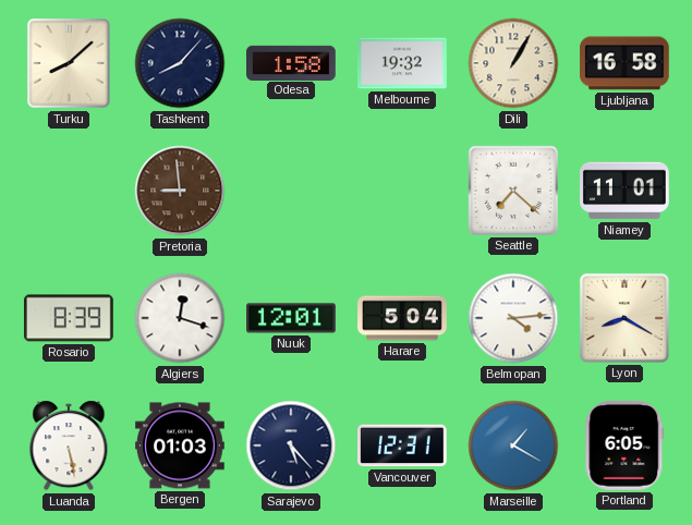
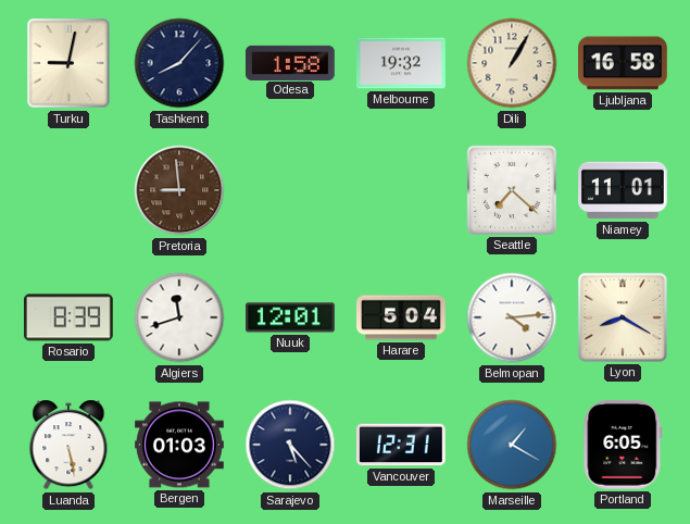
Turku: 8:08 -> 9:02
Algiers: 12:18 -> 11:42
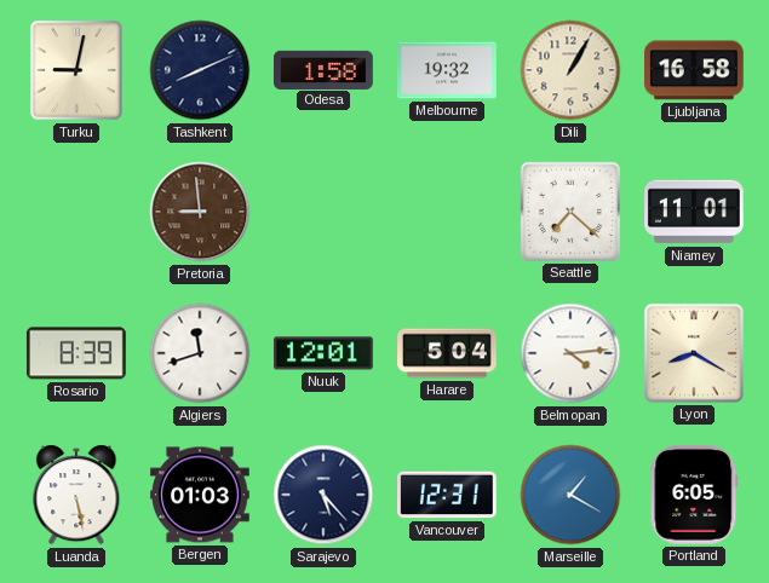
Tashkent: 8:07 -> 8:11
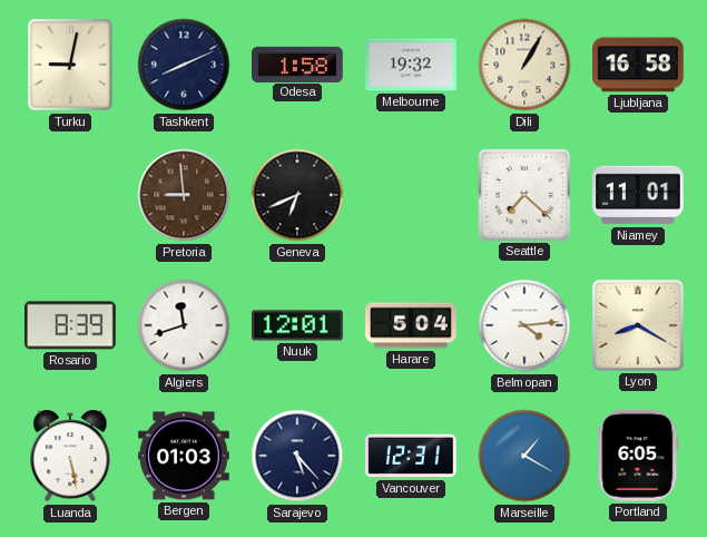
Geneva: none -> 6:41
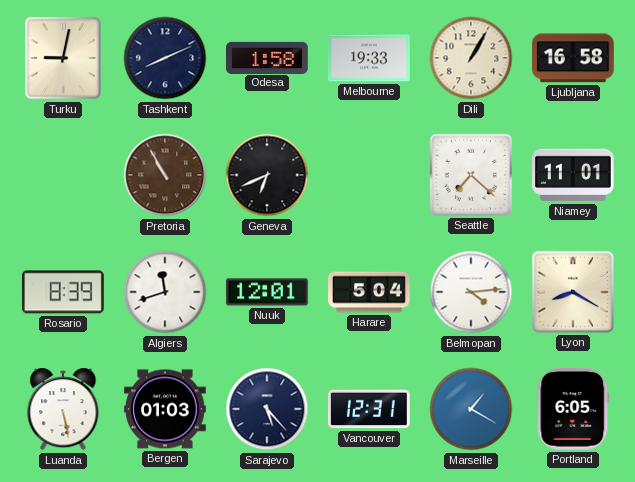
Melbourne: 19:32 -> 19:33
Pretoria: 8:59 -> 10:55
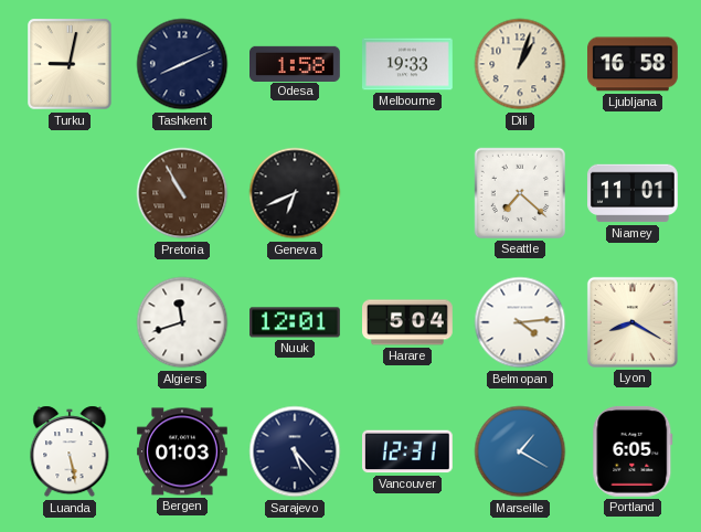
Dili: 1:05 -> 1:03
Rosario: 8:39 -> none
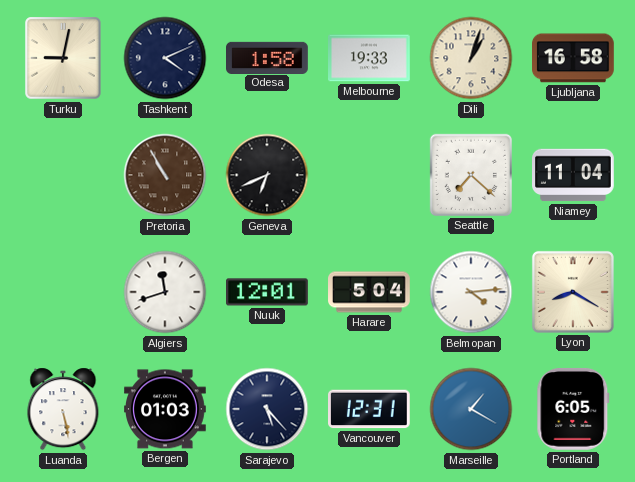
Tashkent: 8:11 -> 4:11
Niamey: 11:01 -> 11:04
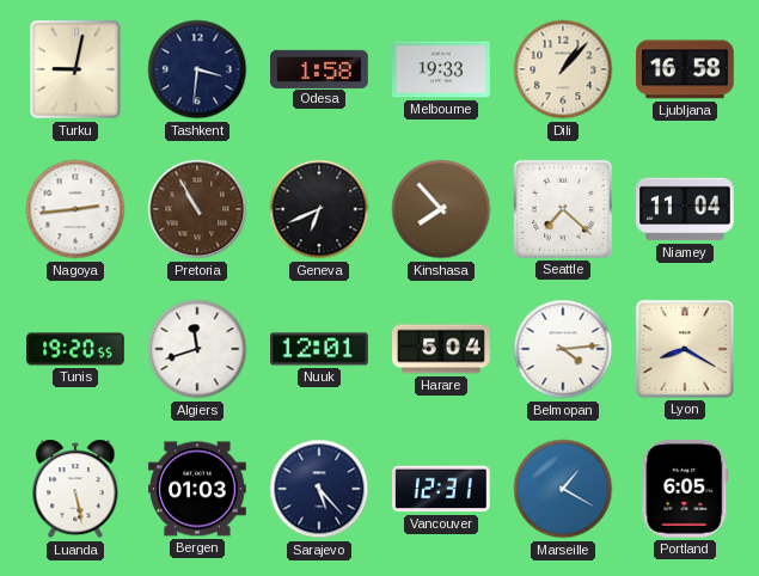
Tashkent: 4:11 -> 3:31
Dili: 1:03 -> 1:07
Nagoya: none -> 2:44
Kinshasa: none -> 7:53
Tunis: none -> 19:20
